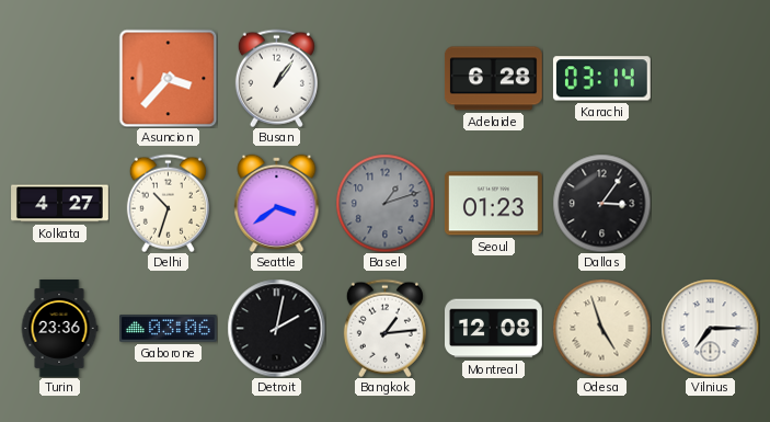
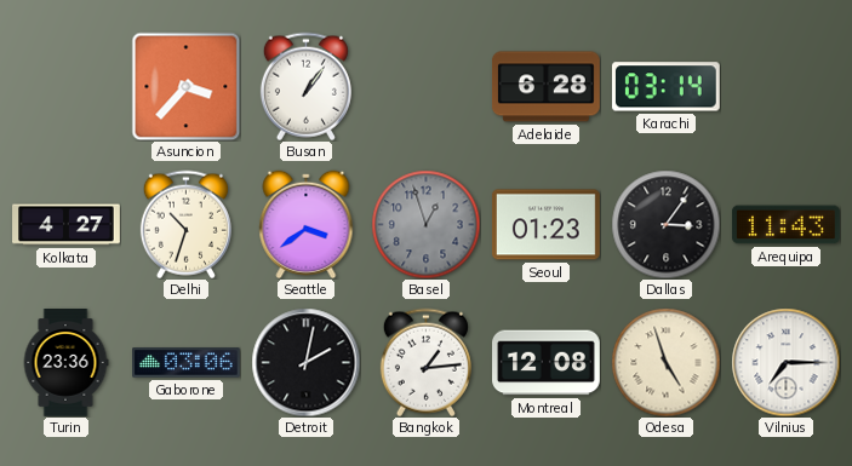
Basel: 1:12 -> 12:57
Arequipa: none -> 11:43
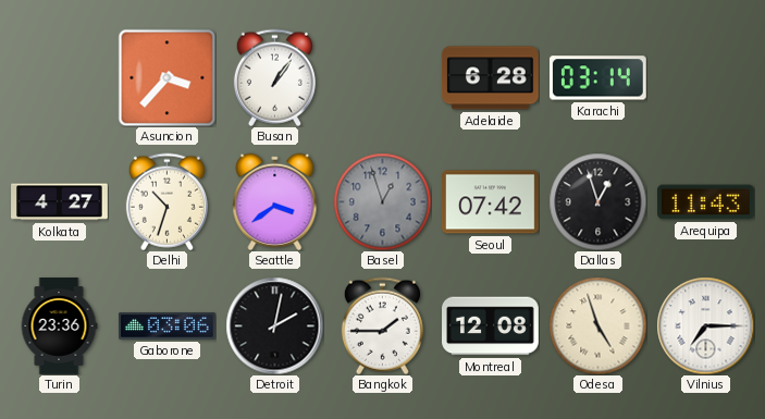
Seoul: 01:23 -> 07:42
Dallas: 3:06 -> 12:57
Bangkok: 1:14 -> 1:45
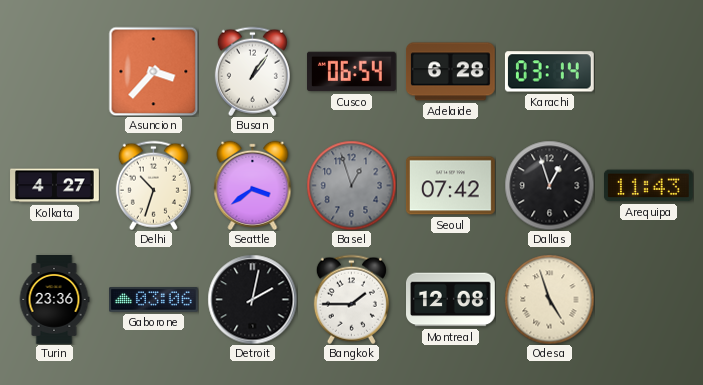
Cusco: none -> 06:54
Vilnius: 7:15 -> none
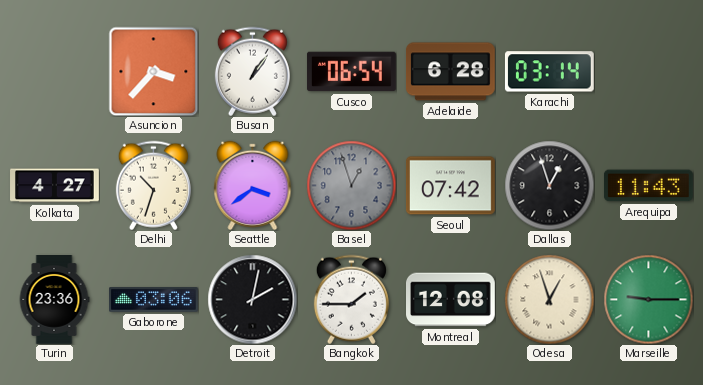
Odesa: 4:57 -> 12:57
Marseille: none -> 9:15
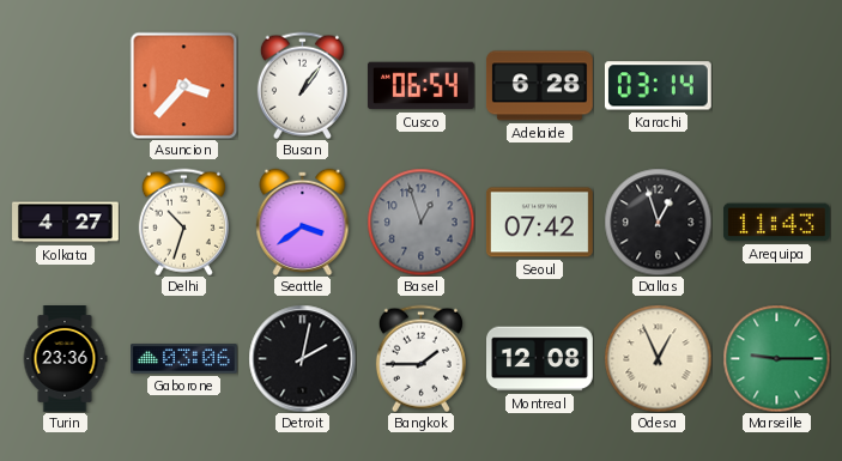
Odesa: 12:57 -> 12:56
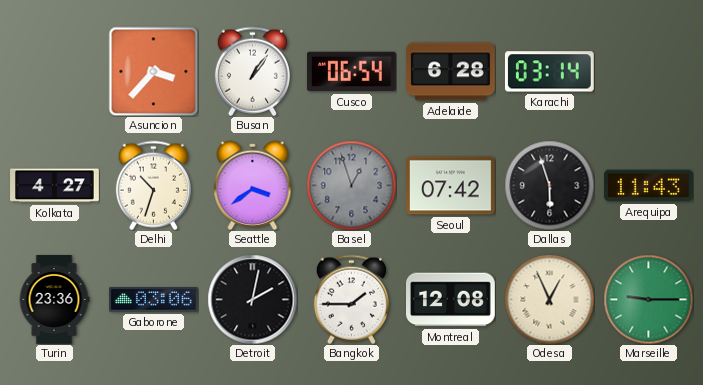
Dallas: 12:57 -> 5:57
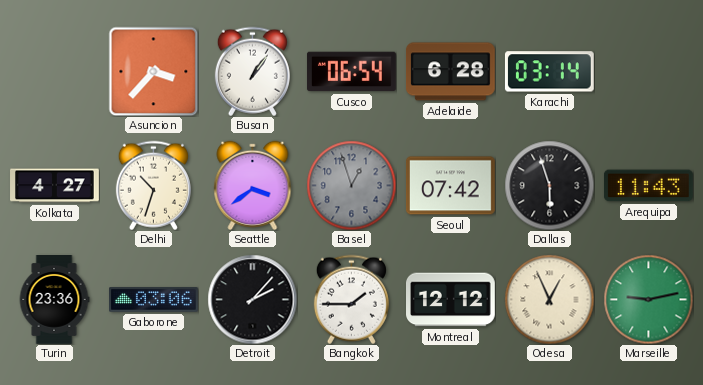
Detroit: 2:02 -> 2:07
Montreal: 12:08 -> 12:12
Marseille: 9:15 -> 9:13
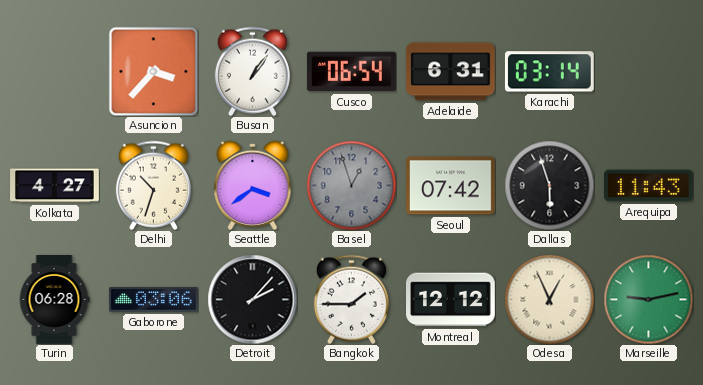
Adelaide: 6:28 -> 6:31
Turin: 23:36 -> 06:28
